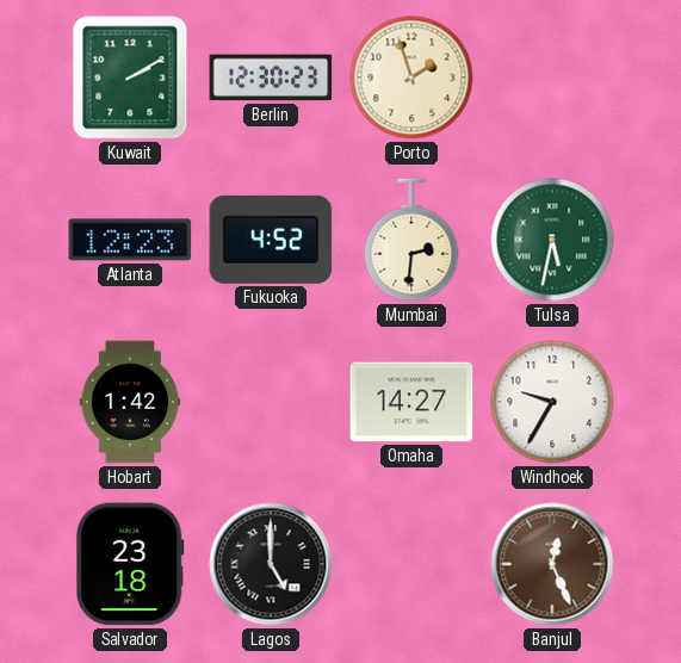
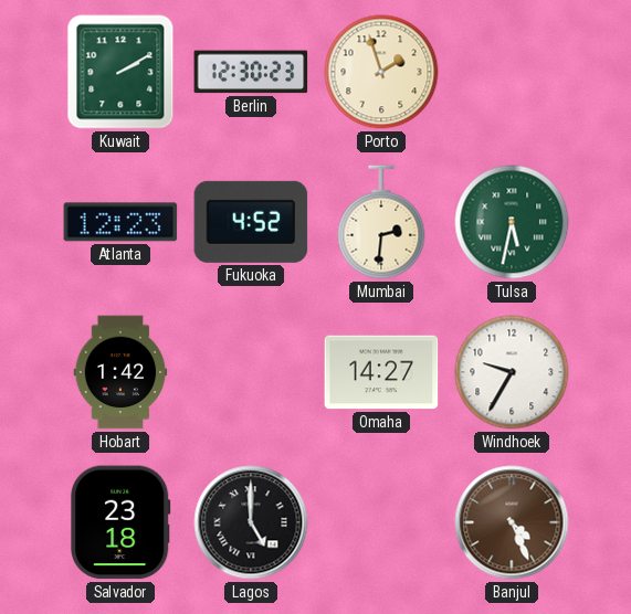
Banjul: 12:26 -> 4:26
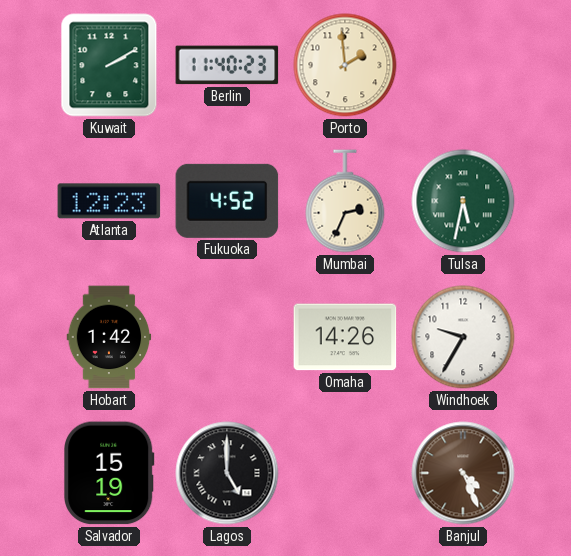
Berlin: 12:30 -> 11:40
Porto: 1:57 -> 1:59
Mumbai: 2:31 -> 2:34
Omaha: 14:27 -> 14:26
Salvador: 23:18 -> 15:19
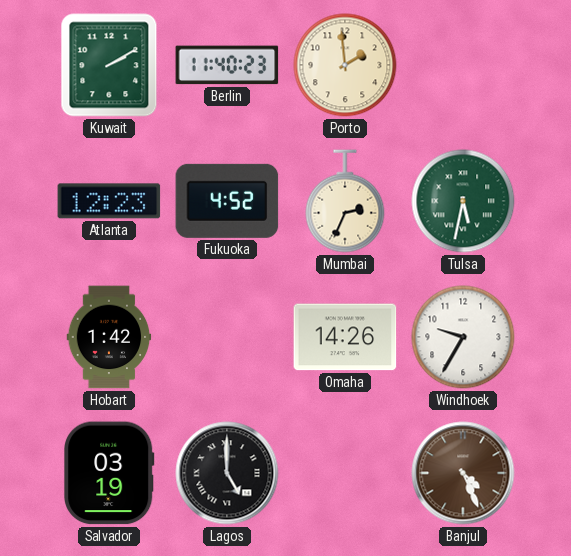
Salvador: 15:19 -> 03:19
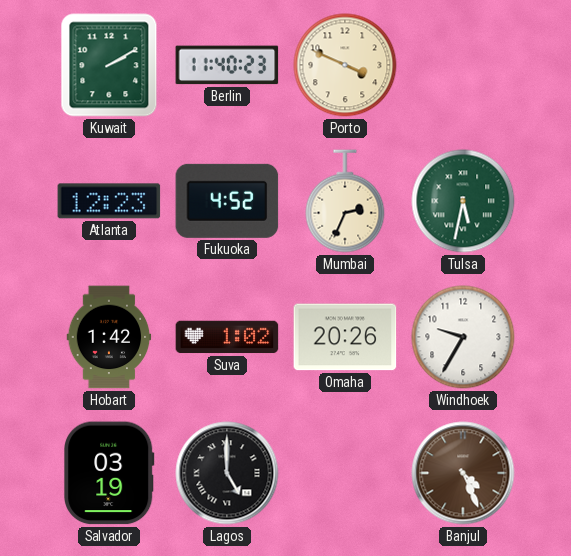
Porto: 1:59 -> 3:49
Suva: none -> 1:02
Omaha: 14:26 -> 20:26
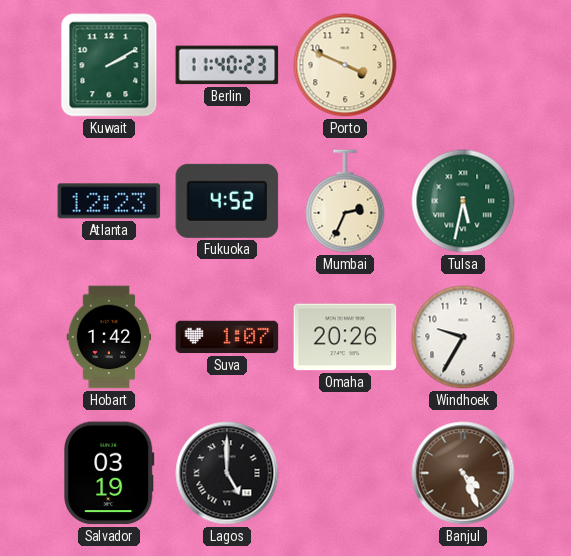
Suva: 1:02 -> 1:07
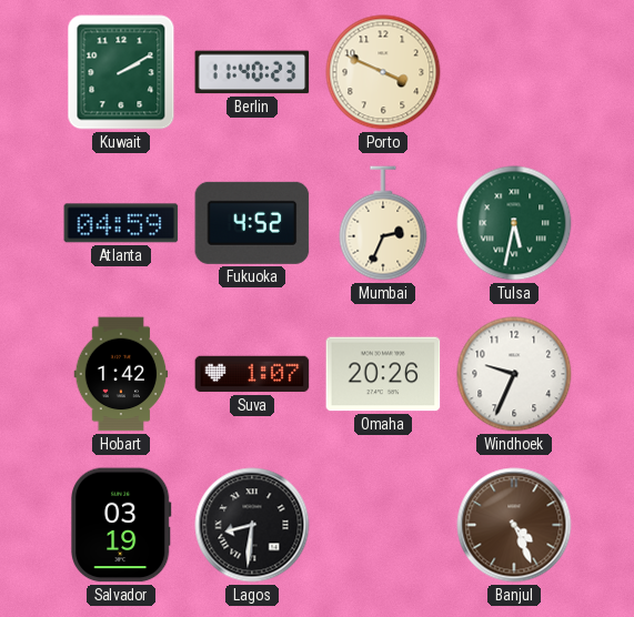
Atlanta: 12:23 -> 04:59
Windhoek: 9:35 -> 9:34
Lagos: 5:00 -> 8:31
